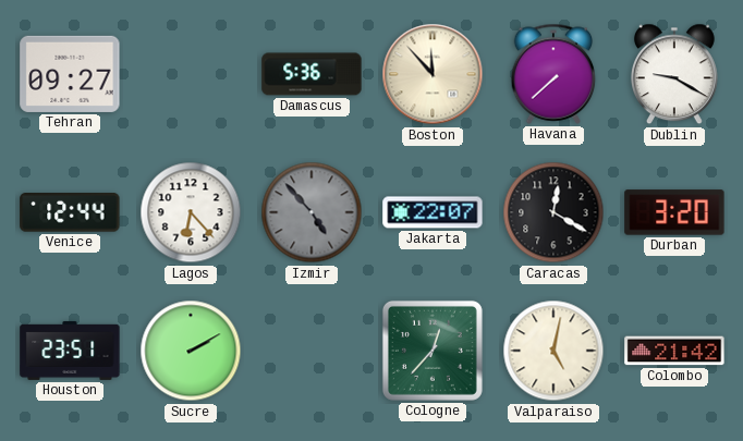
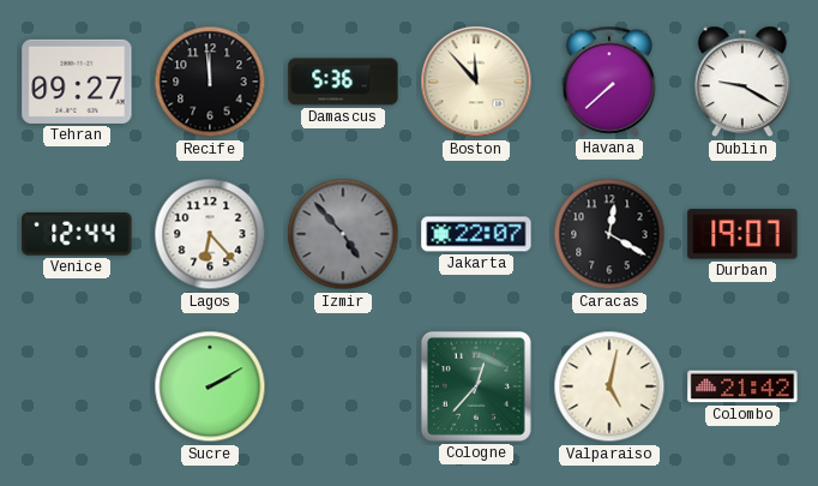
Recife: none -> 11:59
Durban: 3:20 -> 19:07
Houston: 23:51 -> none
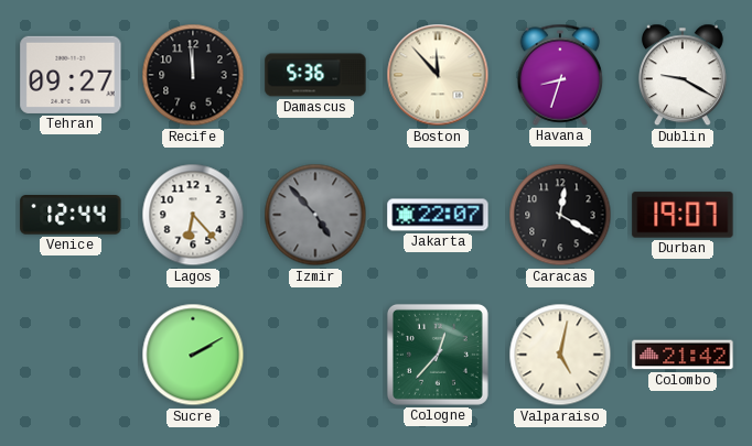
Havana: 7:38 -> 8:33
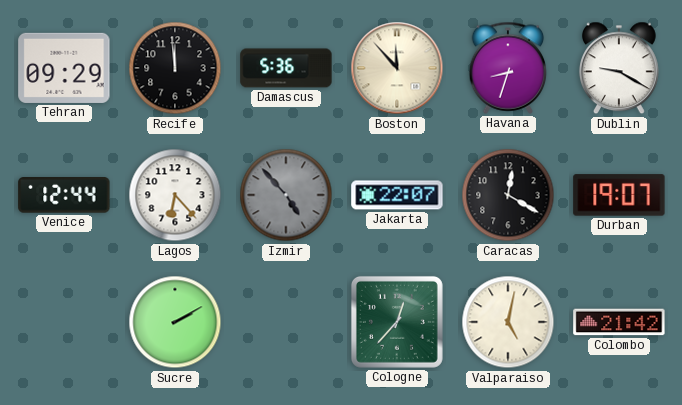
Tehran: 09:27 -> 09:29
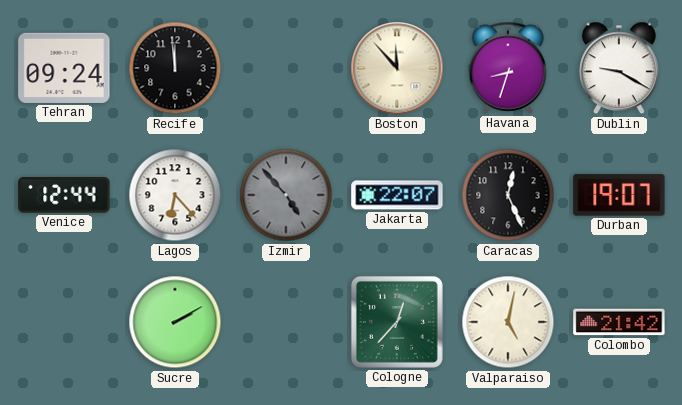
Tehran: 09:29 -> 09:24
Damascus: 5:36 -> none
Caracas: 12:20 -> 12:26
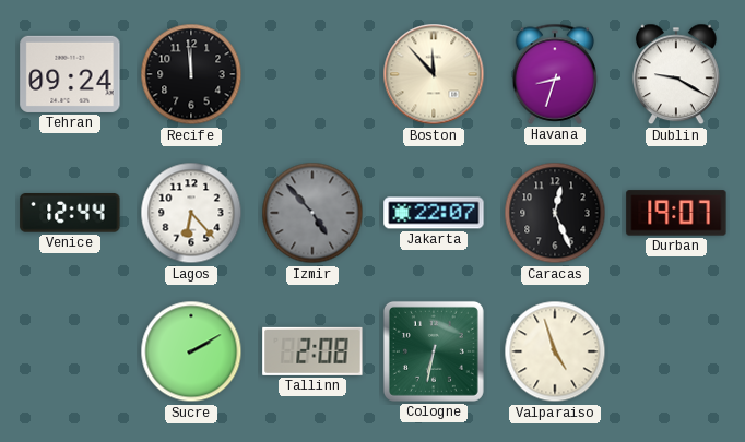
Tallinn: none -> 2:08
Cologne: 12:37 -> 6:32
Valparaiso: 5:02 -> 4:57
Colombo: 21:42 -> none
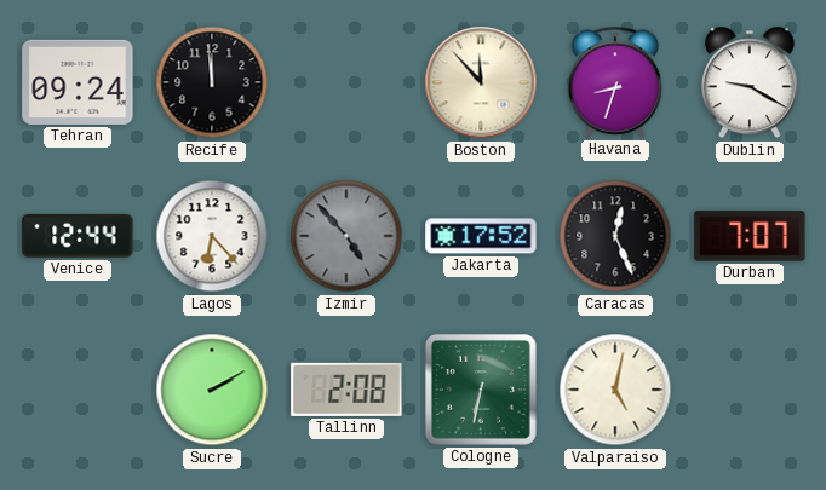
Jakarta: 22:07 -> 17:52
Durban: 19:07 -> 7:07
Valparaiso: 4:57 -> 5:02
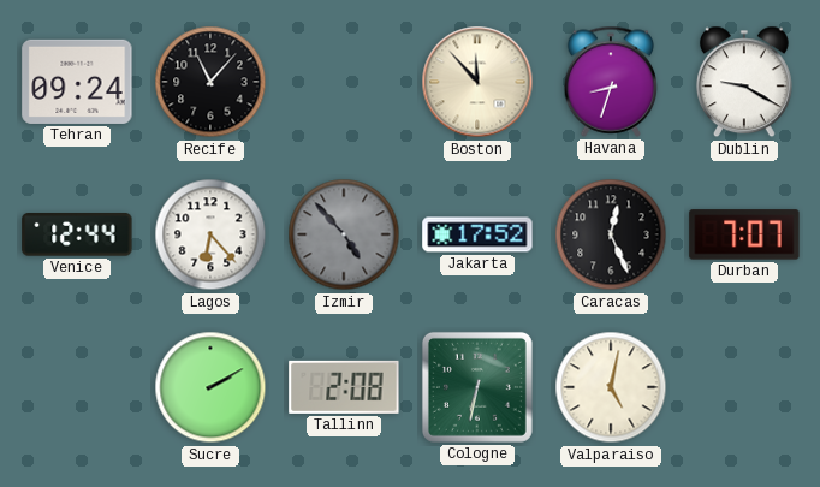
Recife: 11:59 -> 11:07
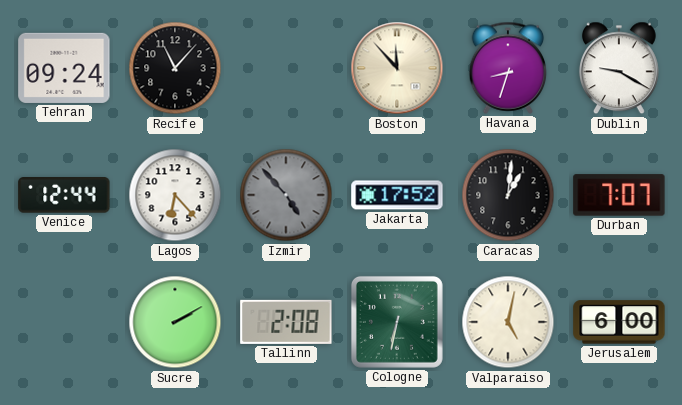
Caracas: 12:26 -> 1:01
Jerusalem: none -> 6:00
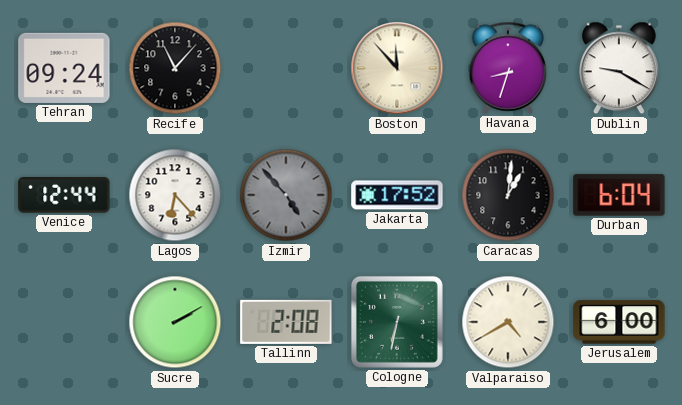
Durban: 7:07 -> 6:04
Valparaiso: 5:02 -> 4:40
